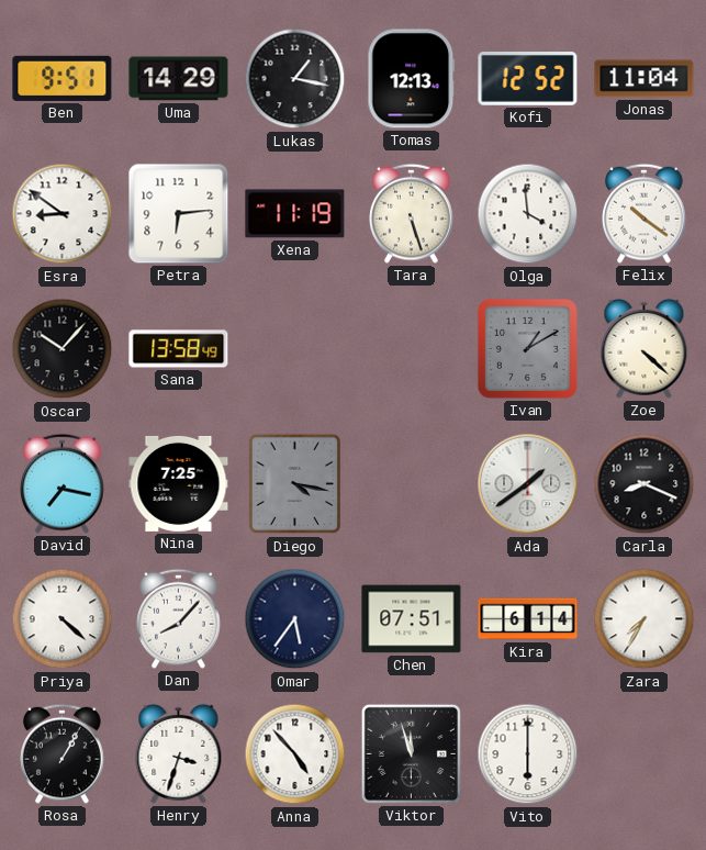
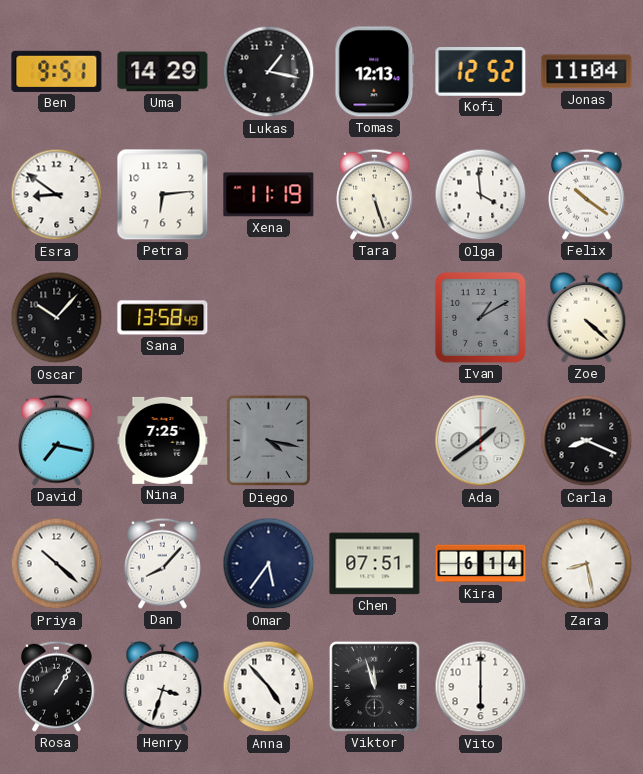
Priya: 4:22 -> 10:22
Zara: 7:35 -> 8:28
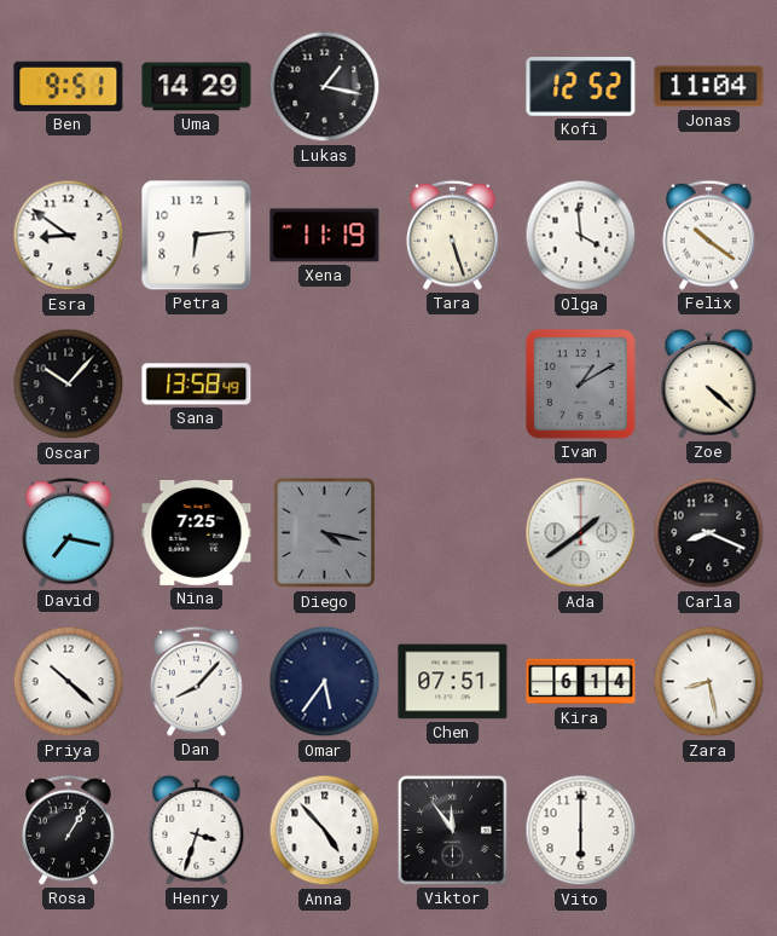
Tomas: 12:13 -> none
Viktor: 11:57 -> 11:54
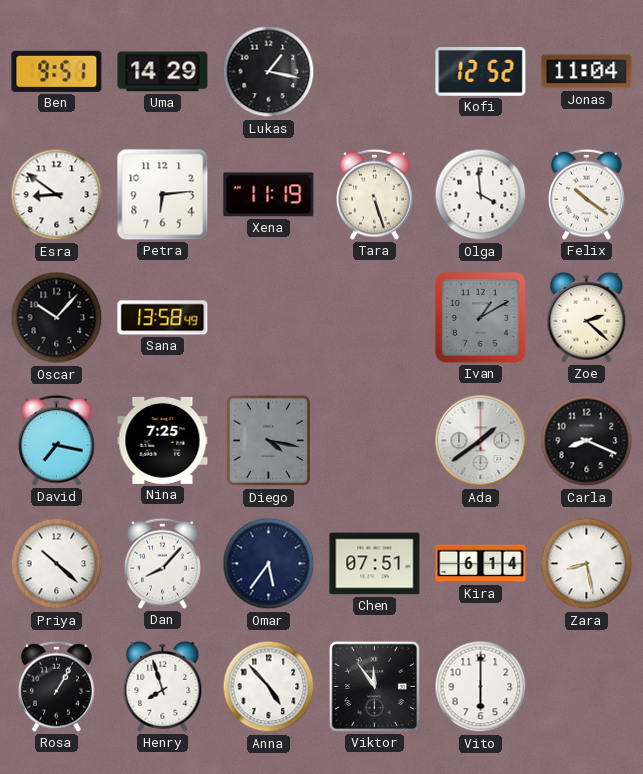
Zoe: 4:22 -> 2:22
Henry: 3:33 -> 7:57
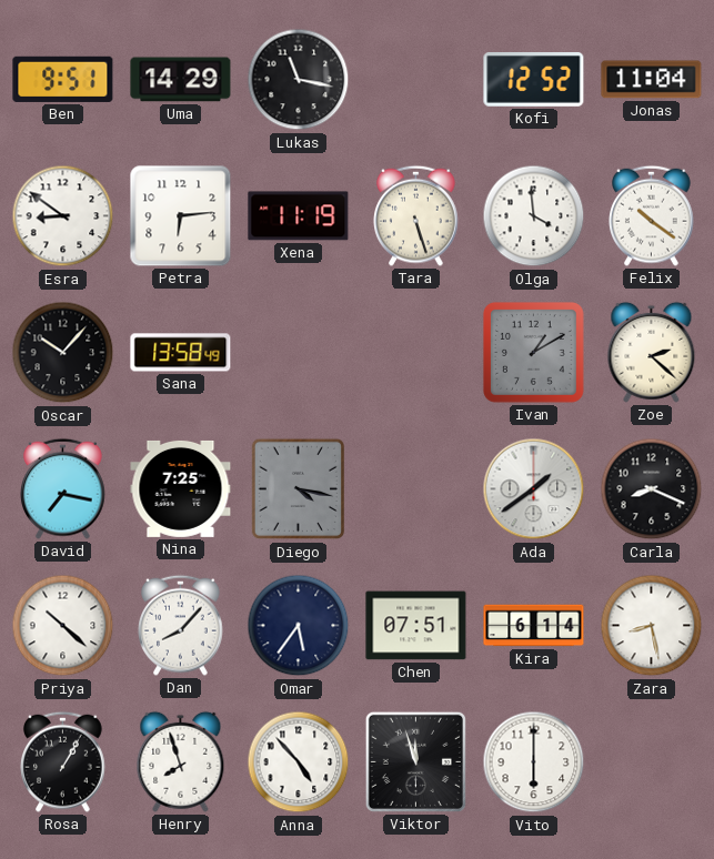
Lukas: 1:17 -> 11:17
Viktor: 11:54 -> 11:57
